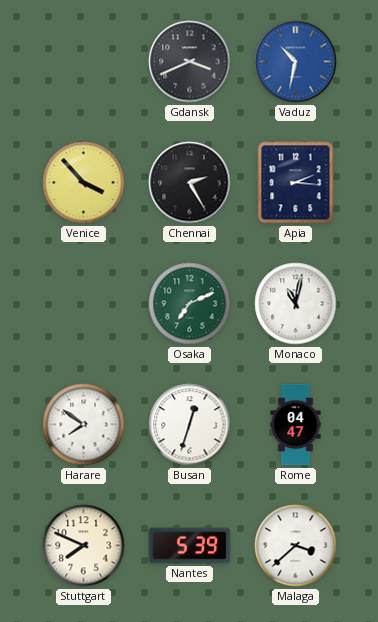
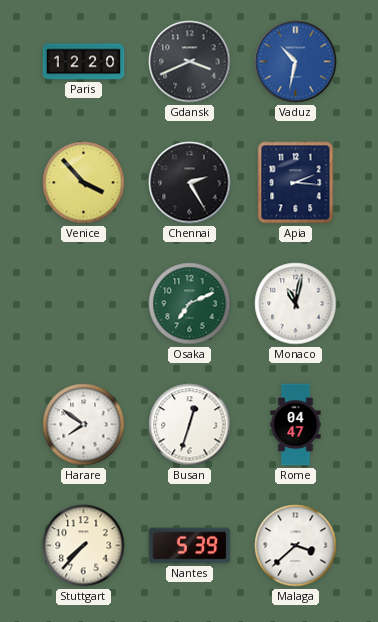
Paris: none -> 12:20
Stuttgart: 7:49 -> 7:37
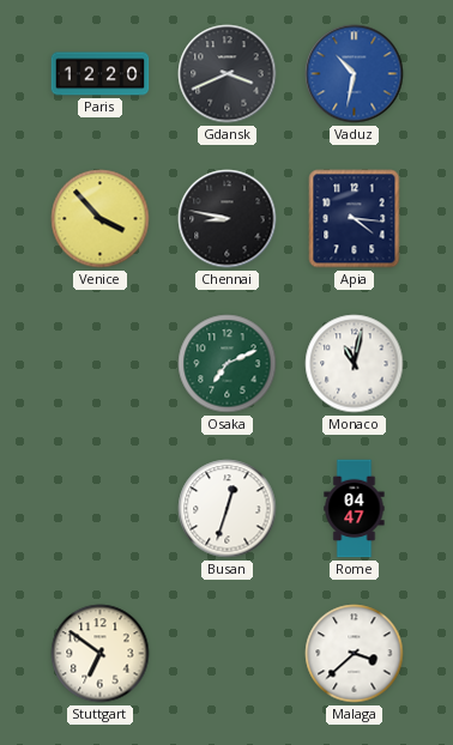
Chennai: 2:25 -> 8:47
Apia: 2:16 -> 4:16
Harare: 7:51 -> none
Stuttgart: 7:37 -> 6:51
Nantes: 5:39 -> none
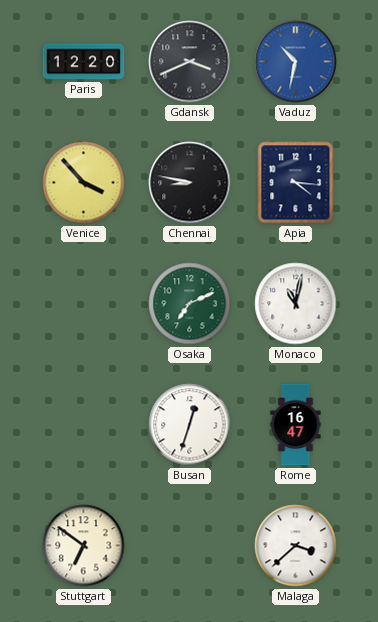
Rome: 04:47 -> 16:47
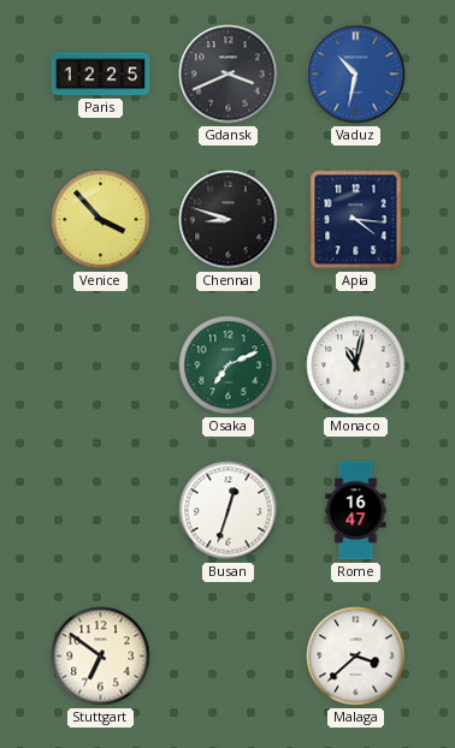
Paris: 12:20 -> 12:25
Chennai: 8:47 -> 8:48
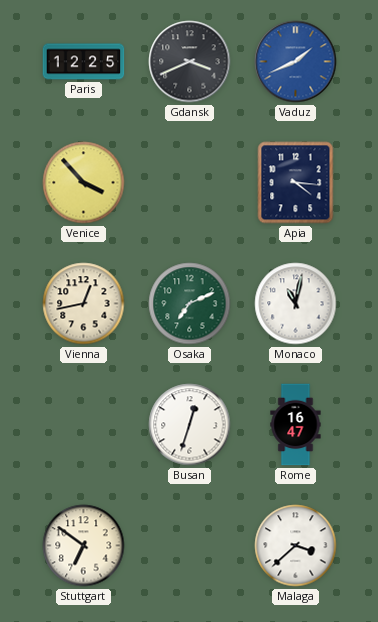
Vaduz: 10:32 -> 1:41
Chennai: 8:48 -> none
Vienna: none -> 12:43
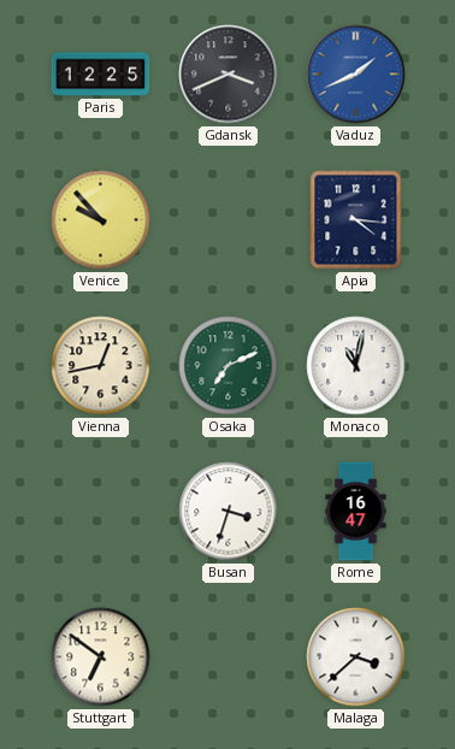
Venice: 3:53 -> 9:53
Busan: 12:33 -> 3:33
